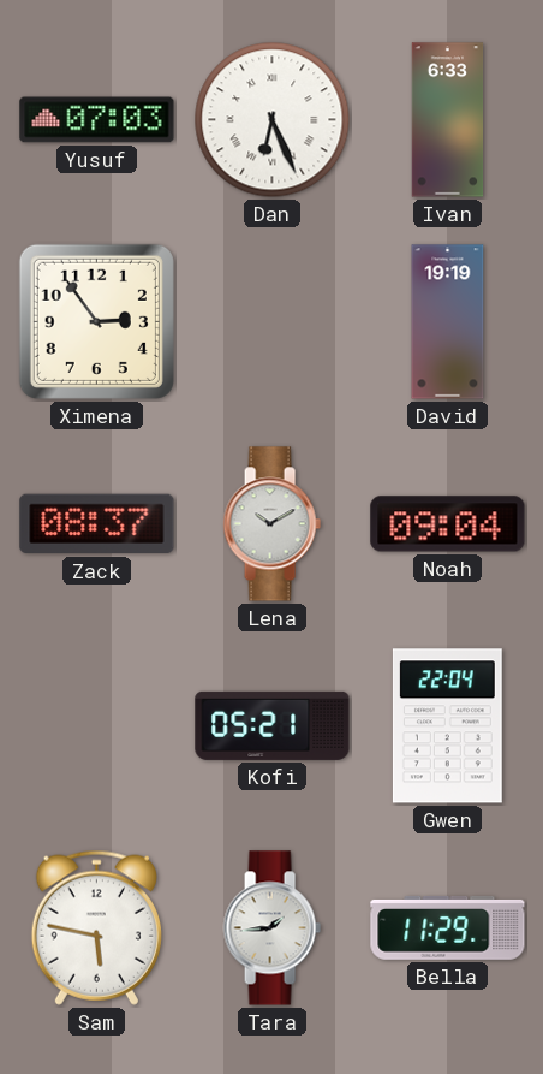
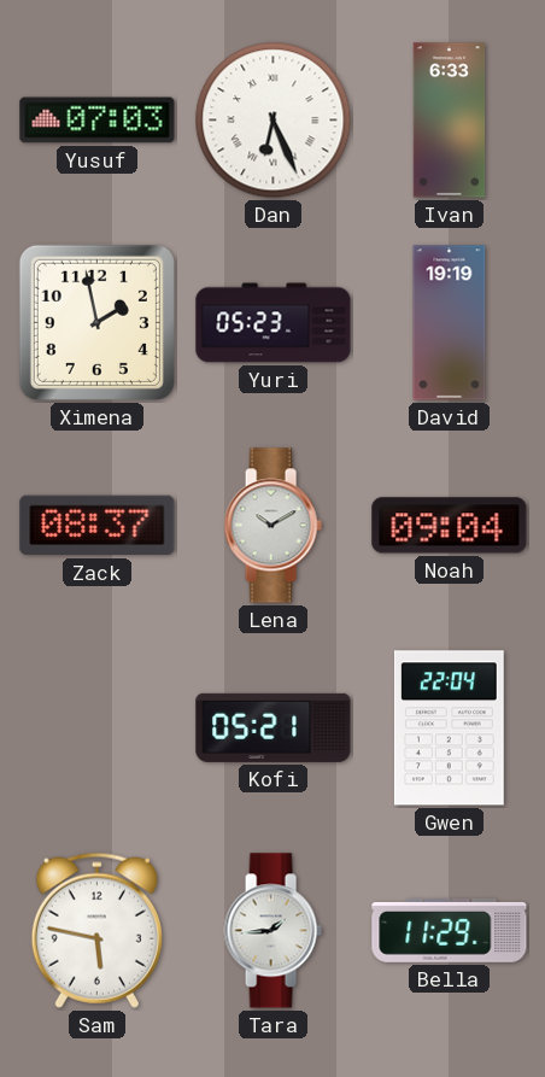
Ximena: 2:54 -> 1:58
Yuri: none -> 05:23
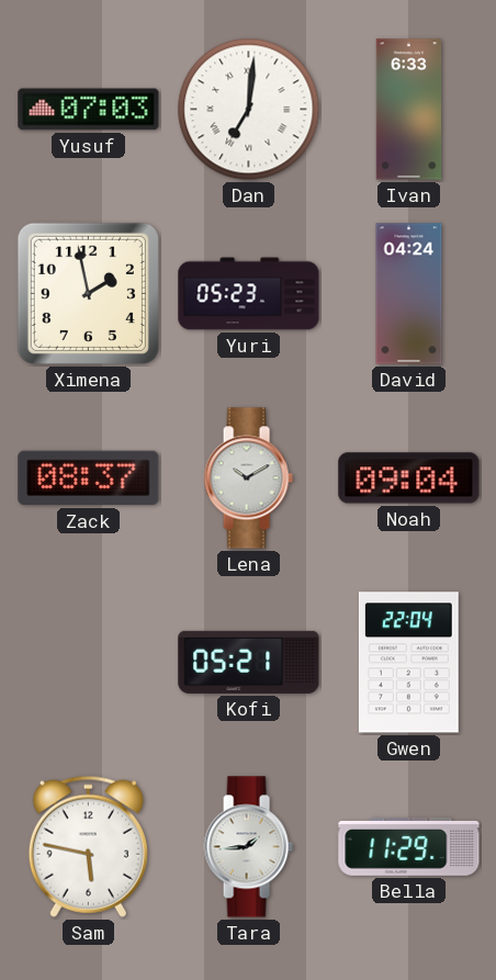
Dan: 6:26 -> 7:01
David: 19:19 -> 04:24
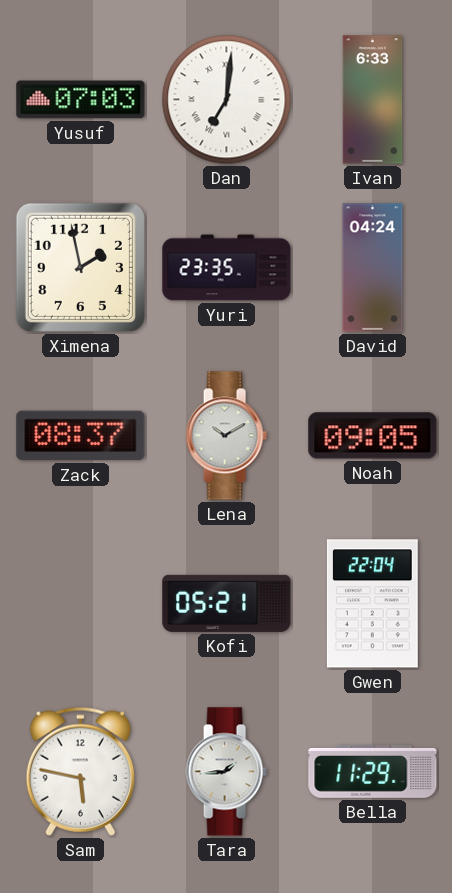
Yuri: 05:23 -> 23:35
Noah: 09:04 -> 09:05
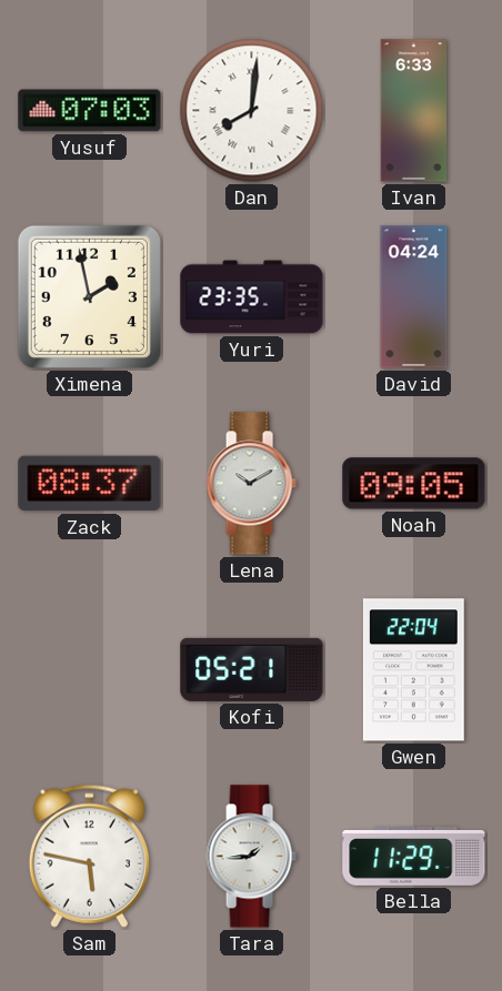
Dan: 7:01 -> 8:01
